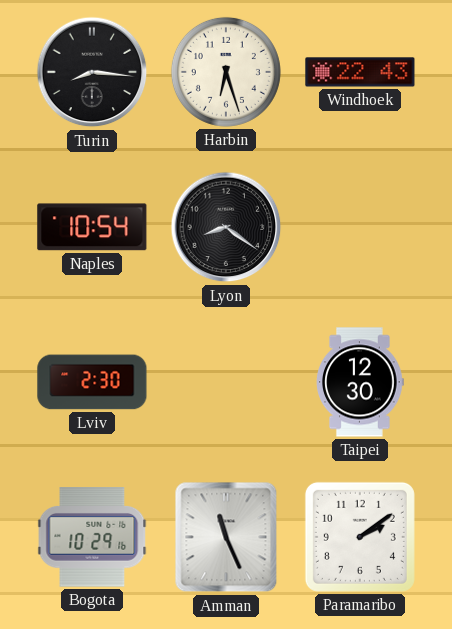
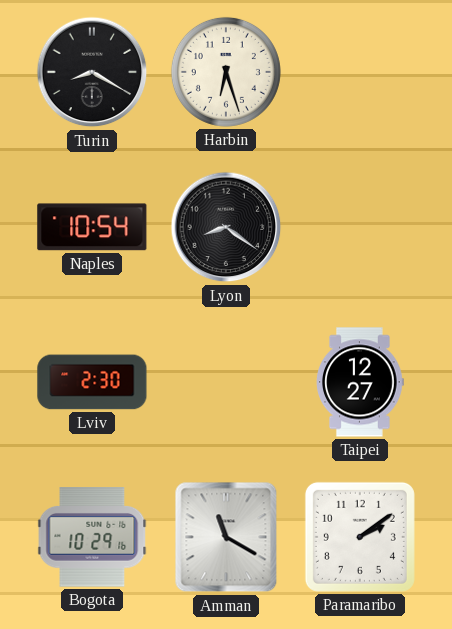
Turin: 8:16 -> 8:20
Windhoek: 22:43 -> none
Taipei: 12:30 -> 12:27
Amman: 11:26 -> 11:20
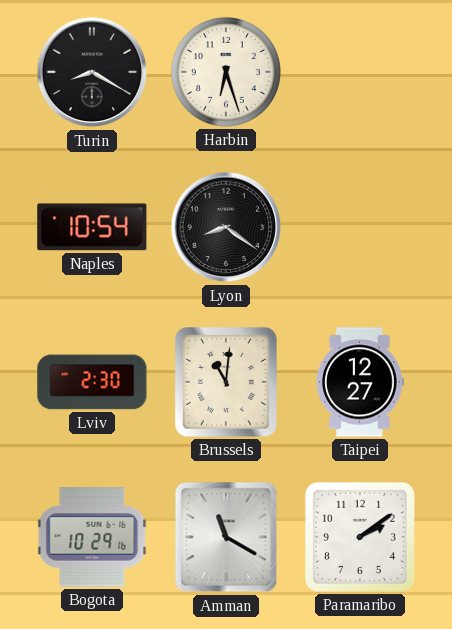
Brussels: none -> 11:01
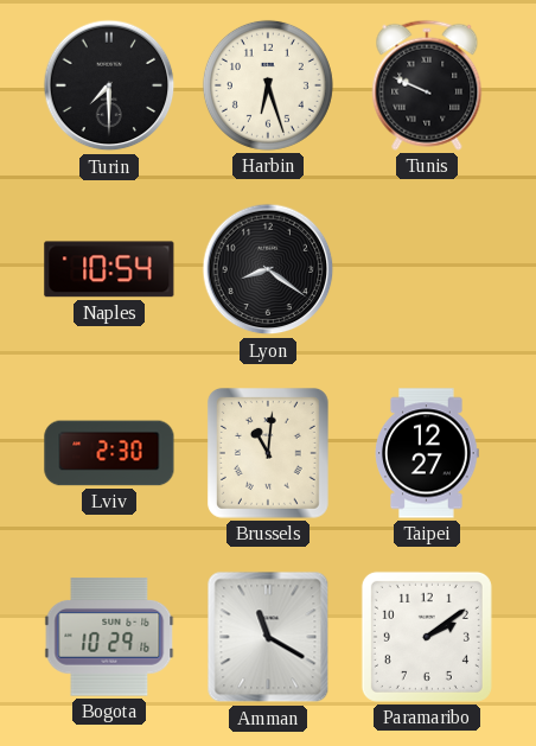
Turin: 8:20 -> 7:30
Tunis: none -> 9:49
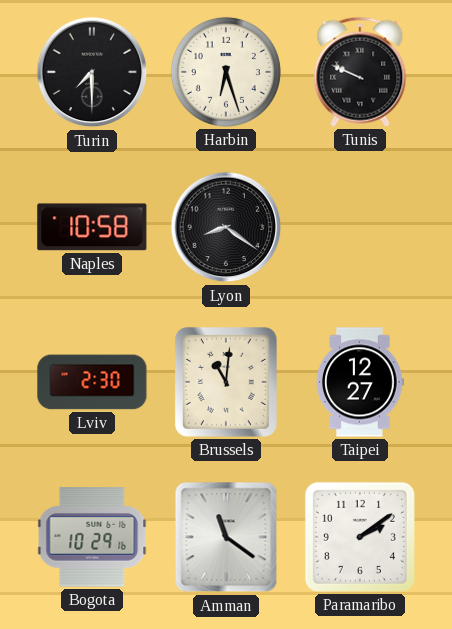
Naples: 10:54 -> 10:58
Amman: 11:20 -> 11:21
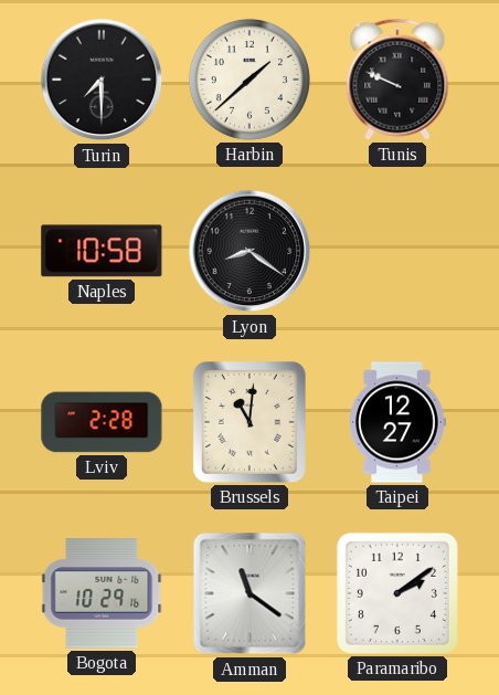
Harbin: 6:27 -> 1:38
Lviv: 2:30 -> 2:28
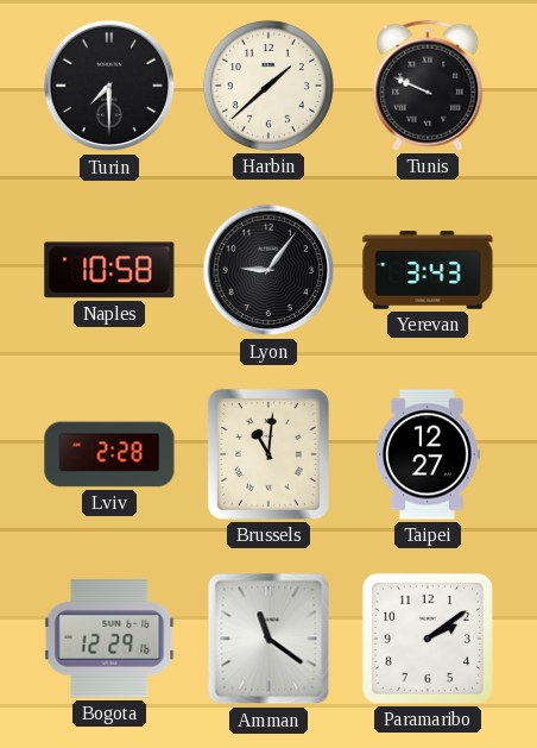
Lyon: 8:21 -> 9:06
Yerevan: none -> 3:43
Bogota: 10:29 -> 12:29
